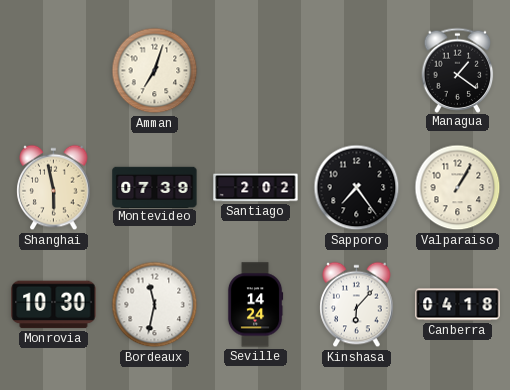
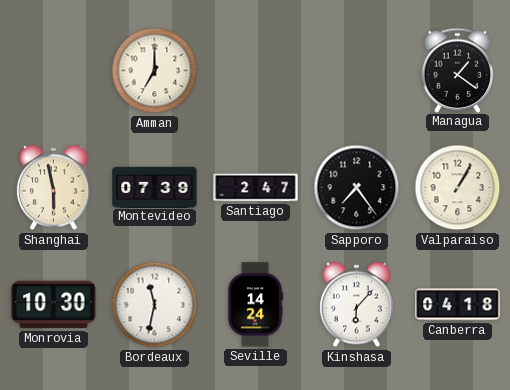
Amman: 7:03 -> 7:00
Santiago: 2:02 -> 2:47
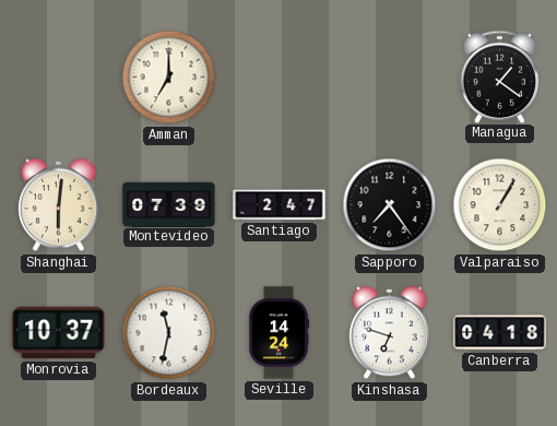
Shanghai: 5:58 -> 6:01
Monrovia: 10:30 -> 10:37
Kinshasa: 6:07 -> 6:48
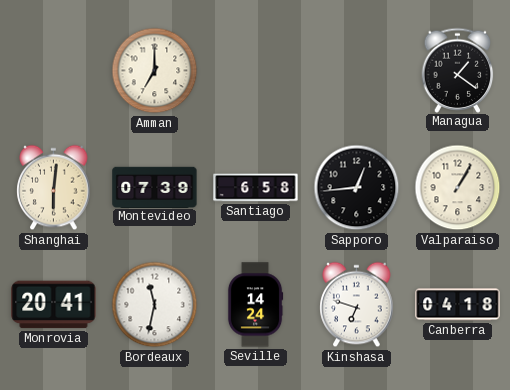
Santiago: 2:47 -> 6:58
Sapporo: 7:24 -> 12:44
Monrovia: 10:37 -> 20:41
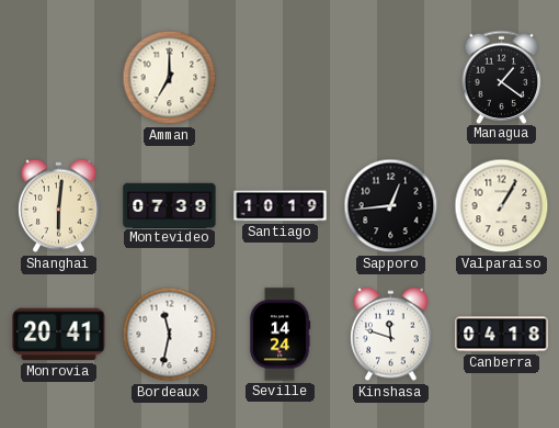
Santiago: 6:58 -> 10:19
Kinshasa: 6:48 -> 11:48
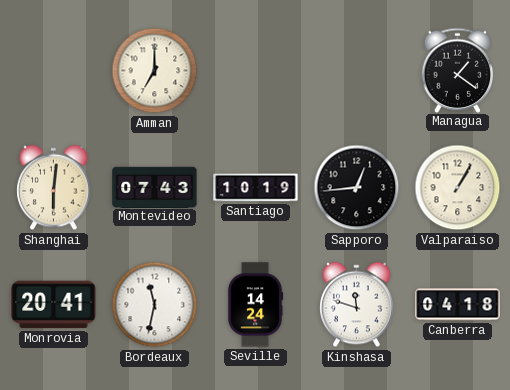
Montevideo: 07:39 -> 07:43
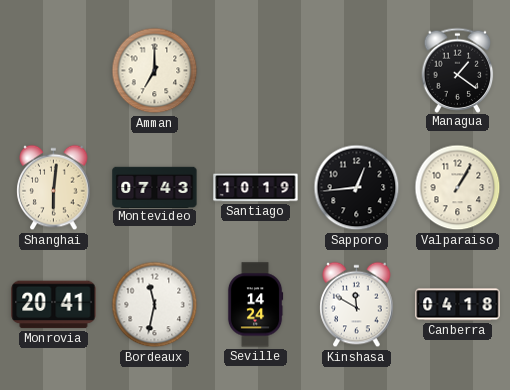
Kinshasa: 11:48 -> 11:50
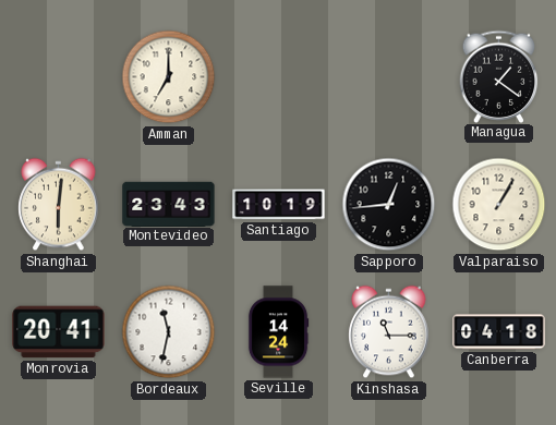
Montevideo: 07:43 -> 23:43
Kinshasa: 11:50 -> 11:15
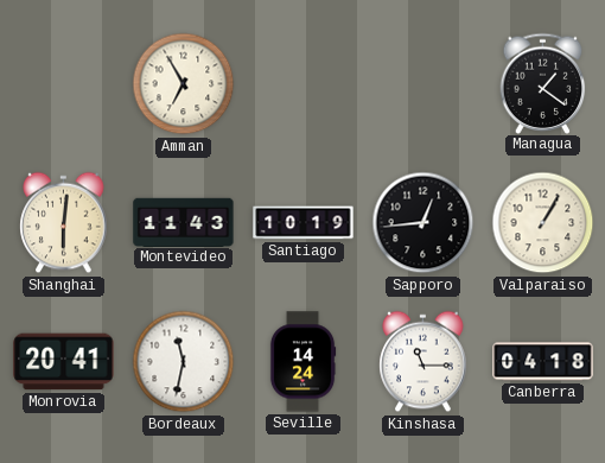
Amman: 7:00 -> 6:55
Montevideo: 23:43 -> 11:43
